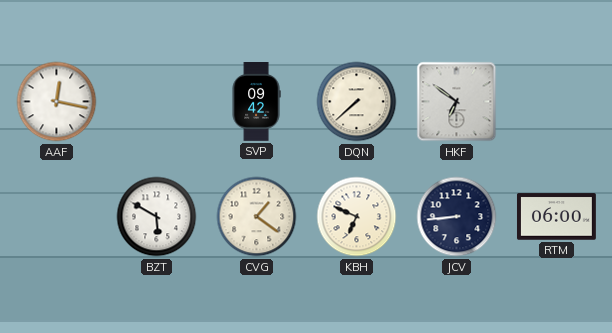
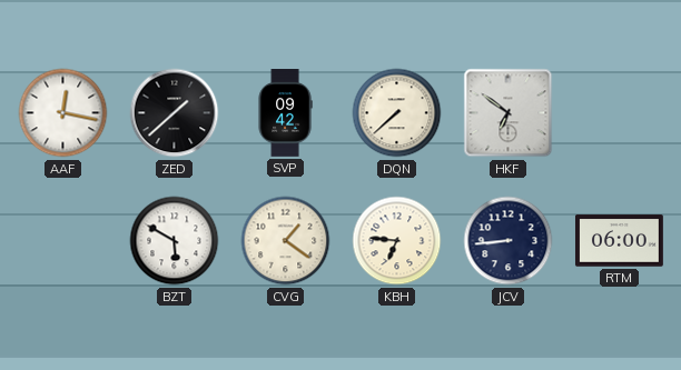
ZED: none -> 1:38
KBH: 6:49 -> 6:46
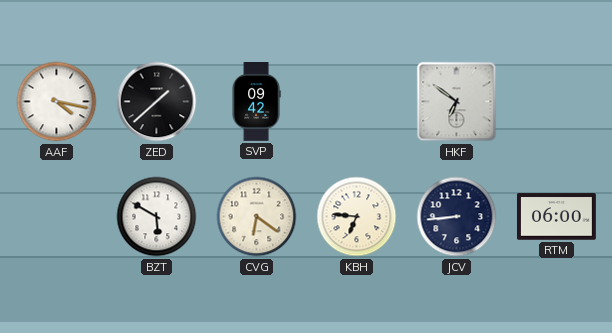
AAF: 12:17 -> 4:17
DQN: 7:38 -> none
CVG: 1:21 -> 6:21
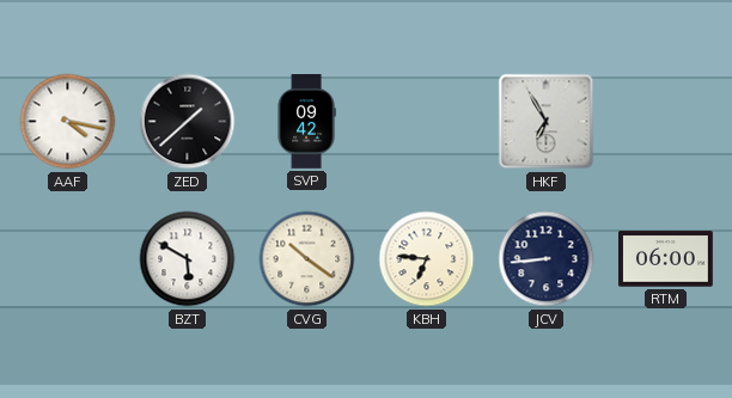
HKF: 6:51 -> 6:55
CVG: 6:21 -> 10:21
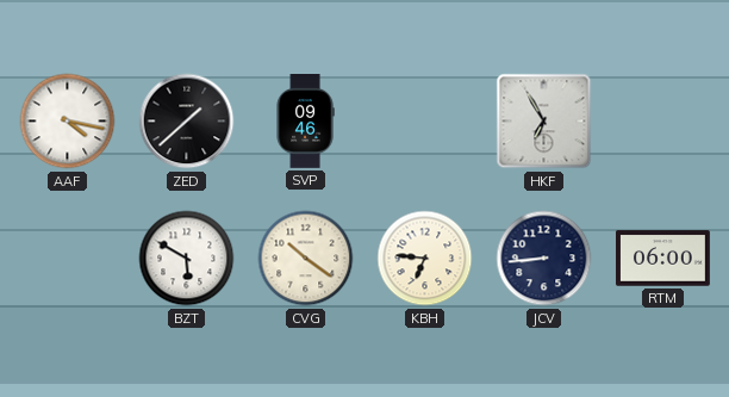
SVP: 09:42 -> 09:46
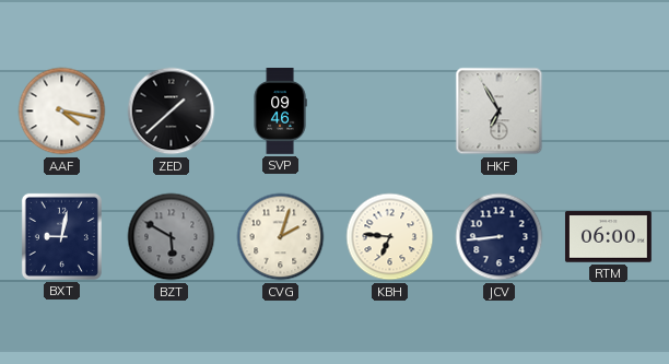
BXT: none -> 9:02
BZT dial: white -> grey
CVG: 10:21 -> 2:03
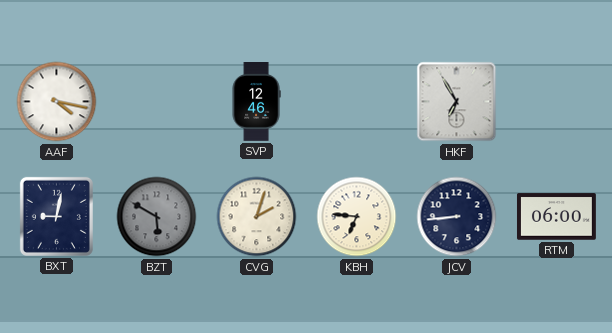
ZED: 1:38 -> none
SVP: 09:46 -> 12:46
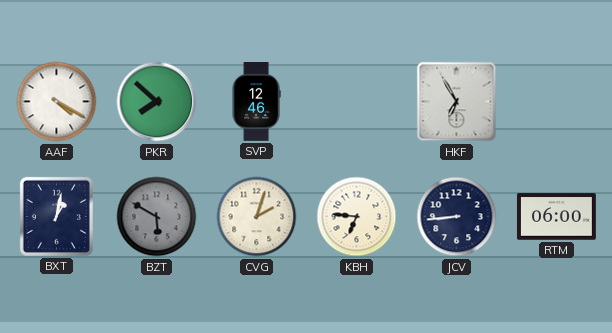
AAF: 4:17 -> 4:20
PKR: none -> 7:52
BXT: 9:02 -> 1:02
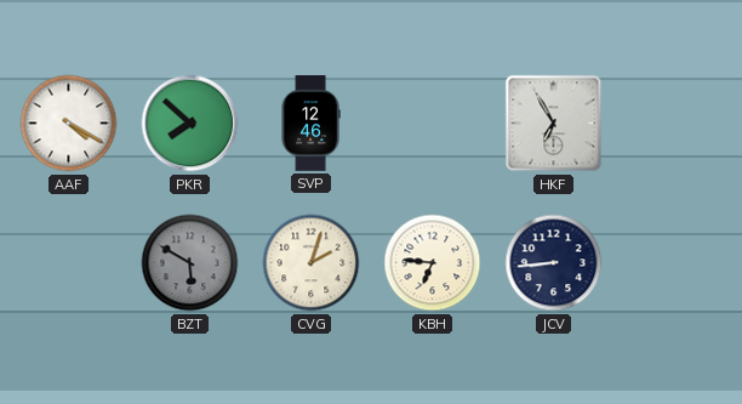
BXT: 1:02 -> none
RTM: 06:00 -> none
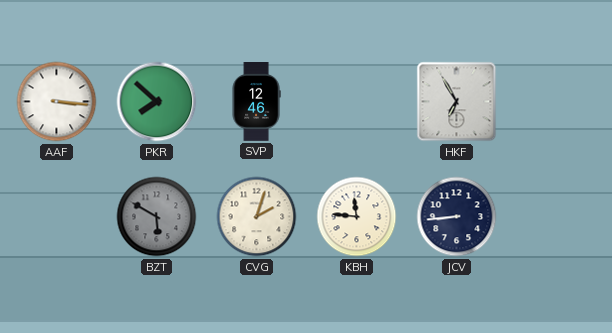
AAF: 4:20 -> 3:16
KBH: 6:46 -> 11:46
